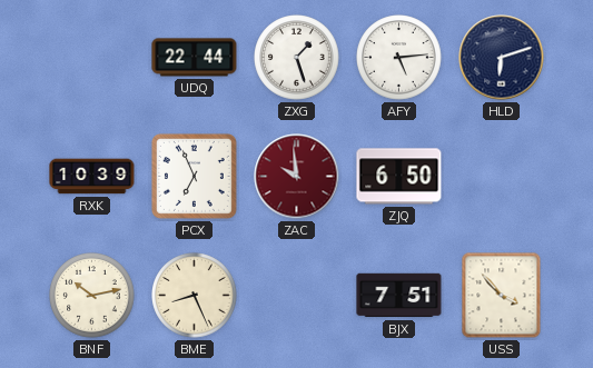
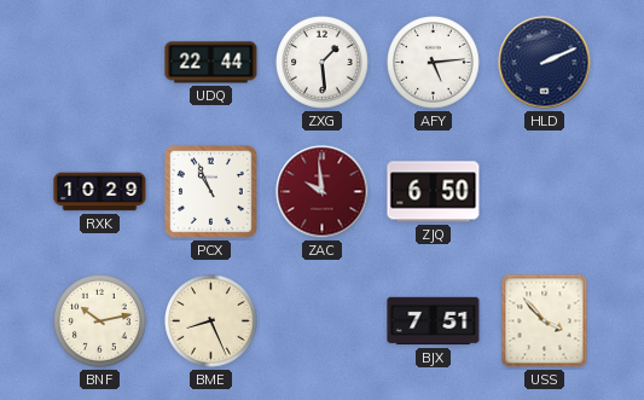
ZXG: 1:27 -> 1:29
HLD: 6:12 -> 2:11
RXK: 10:39 -> 10:29
PCX: 6:56 -> 10:56
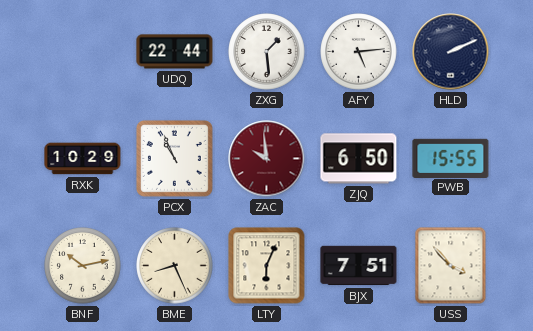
PWB: none -> 15:55
LTY: none -> 6:04
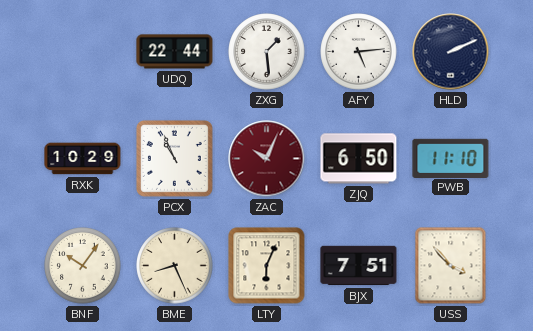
ZAC: 9:59 -> 10:04
PWB: 15:55 -> 11:10
BNF: 10:13 -> 10:06
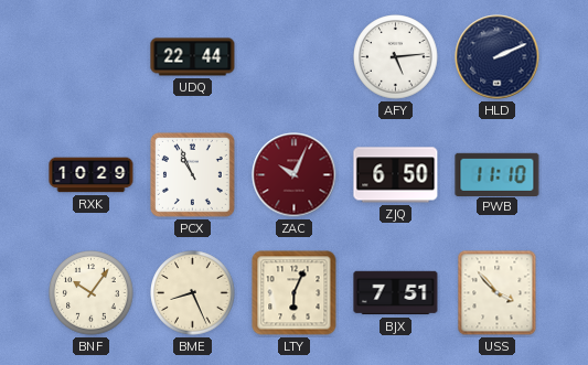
ZXG: 1:29 -> none
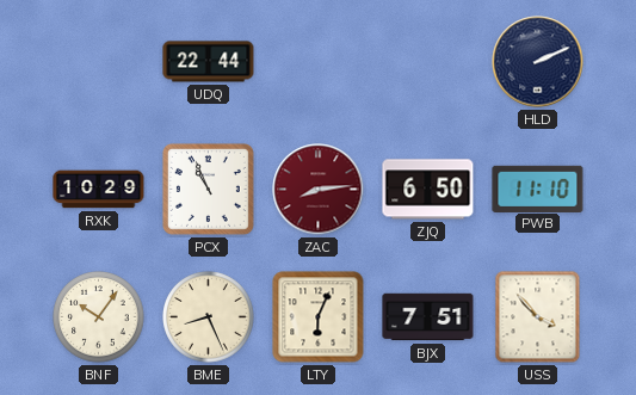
AFY: 5:14 -> none
ZAC: 10:04 -> 8:14
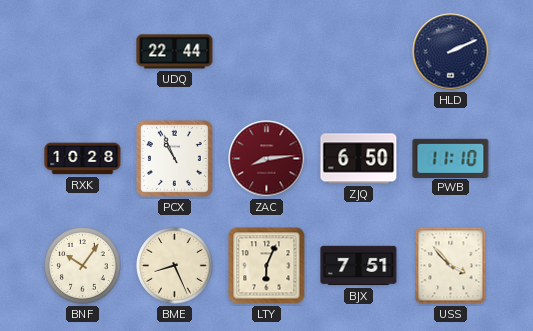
RXK: 10:29 -> 10:28
